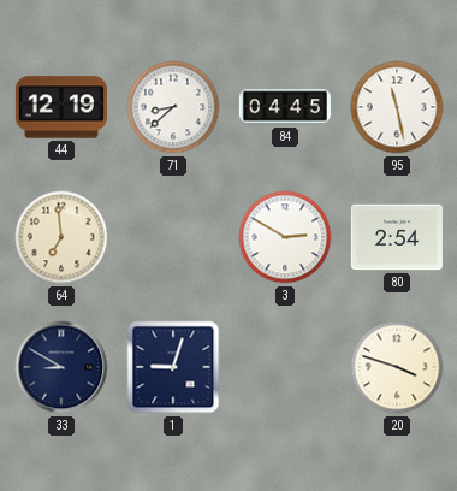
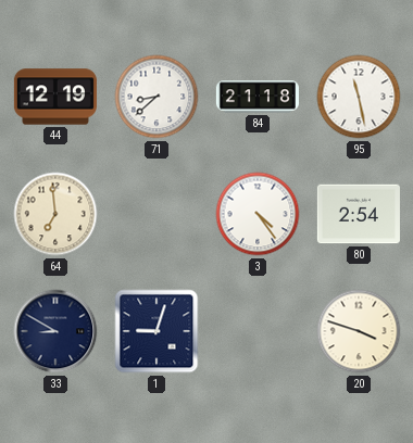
84: 04:45 -> 21:18
3: 2:50 -> 4:24
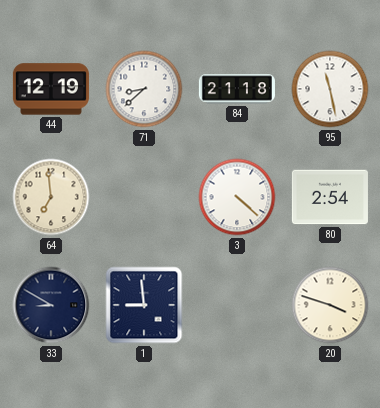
3: 4:24 -> 4:22
1: 9:03 -> 8:59
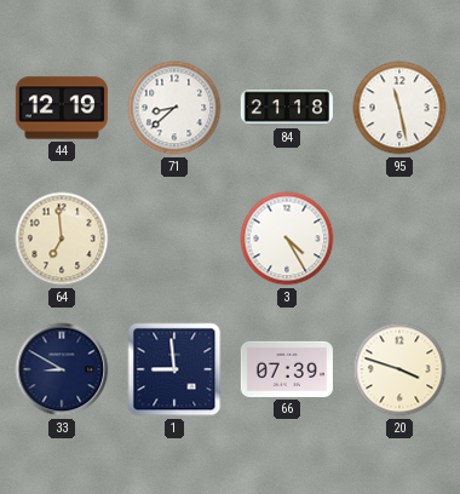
3: 4:22 -> 4:25
80: 2:54 -> none
66: none -> 07:39
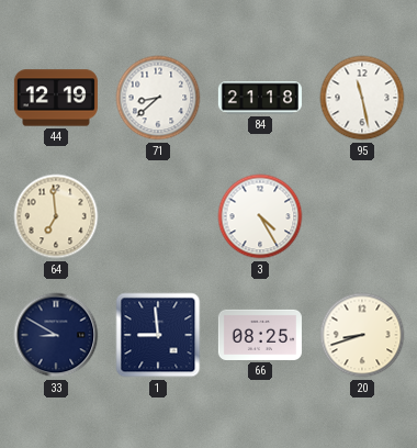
66: 07:39 -> 08:25
20: 3:48 -> 8:42
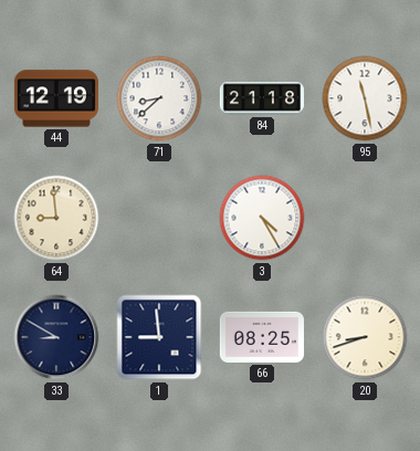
64: 6:59 -> 8:59
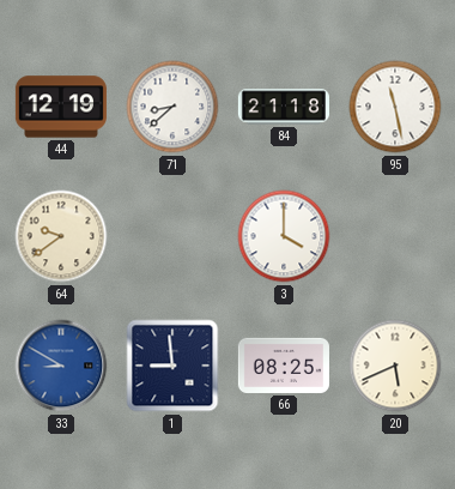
64: 8:59 -> 9:39
3: 4:25 -> 4:00
33 dial: navy -> blue
20: 8:42 -> 5:41
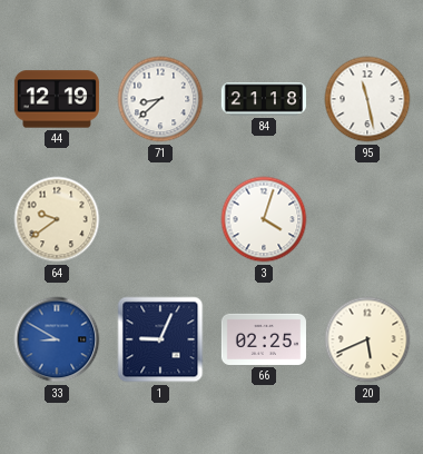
3: 4:00 -> 4:03
1: 8:59 -> 9:04
66: 08:25 -> 02:25
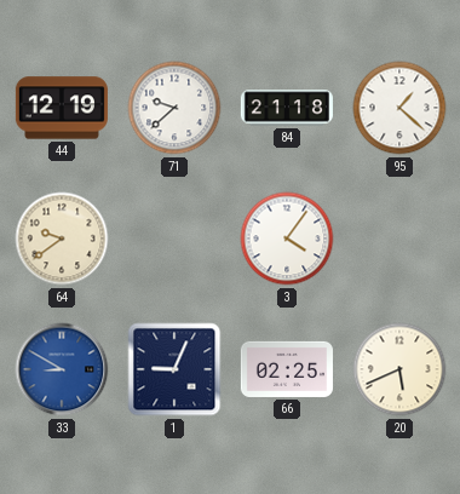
71: 8:38 -> 9:38
95: 11:28 -> 1:22
3: 4:03 -> 4:06
